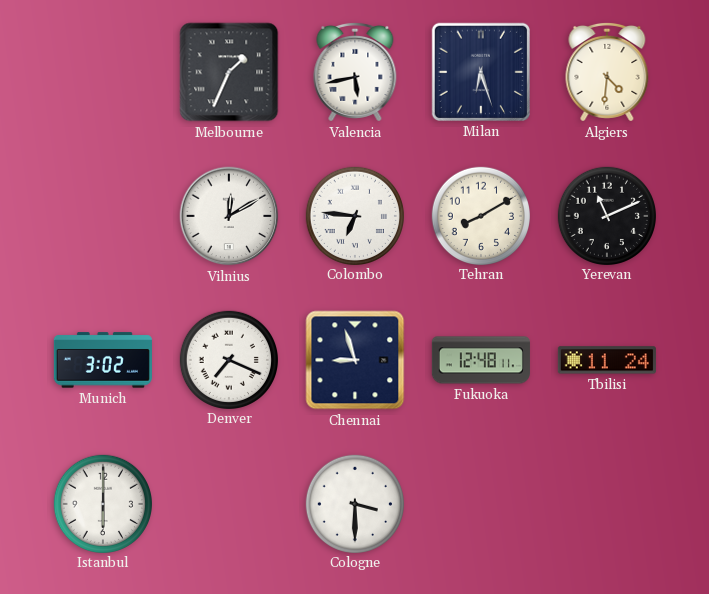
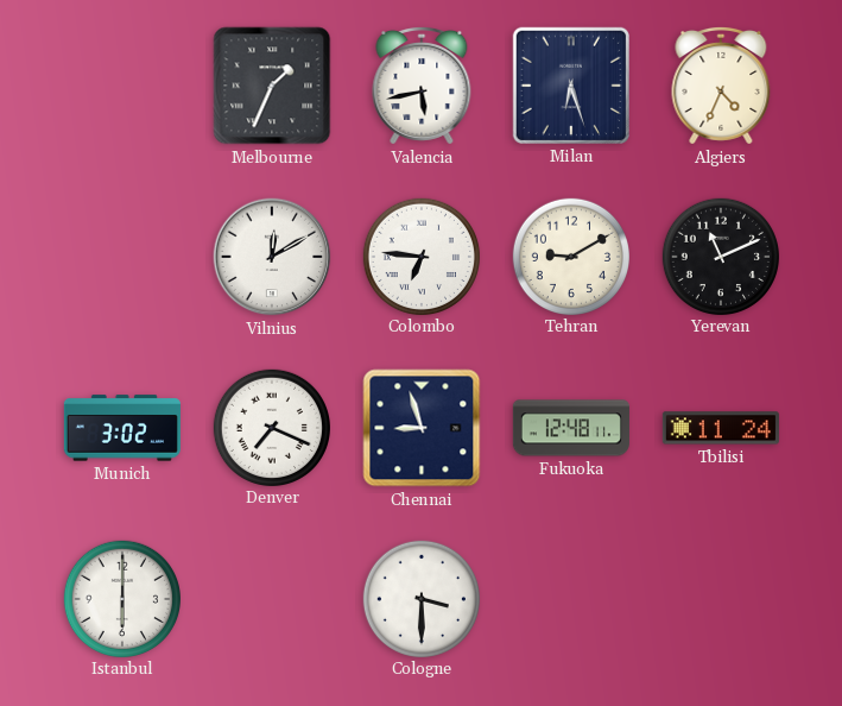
Algiers: 4:31 -> 4:34
Tehran: 8:10 -> 9:10
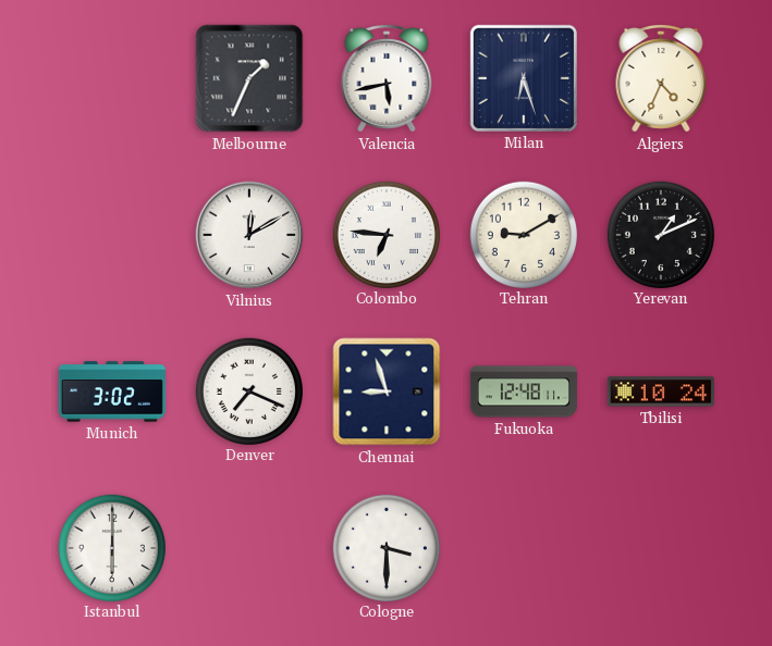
Yerevan: 11:11 -> 1:11
Tbilisi: 11:24 -> 10:24
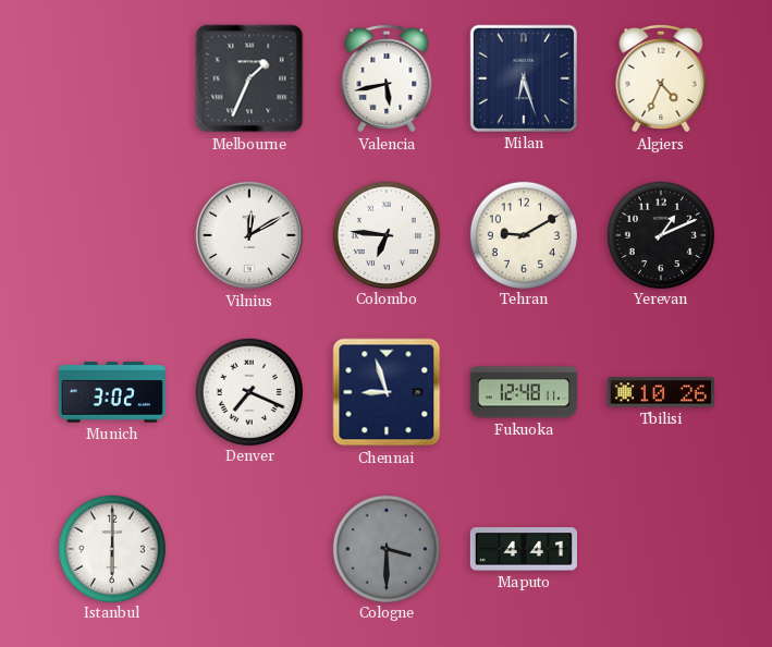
Tbilisi: 10:24 -> 10:26
Cologne dial: white -> grey
Maputo: none -> 4:41
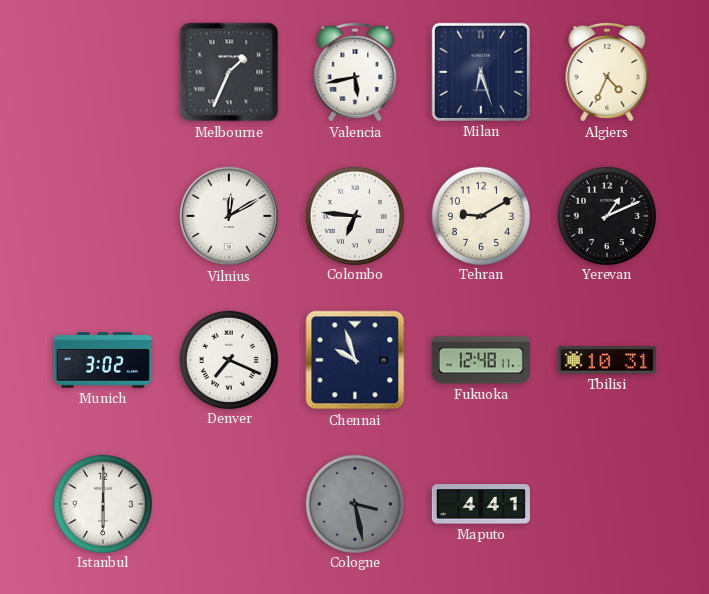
Chennai: 8:57 -> 9:57
Tbilisi: 10:26 -> 10:31
Cologne: 3:30 -> 3:28
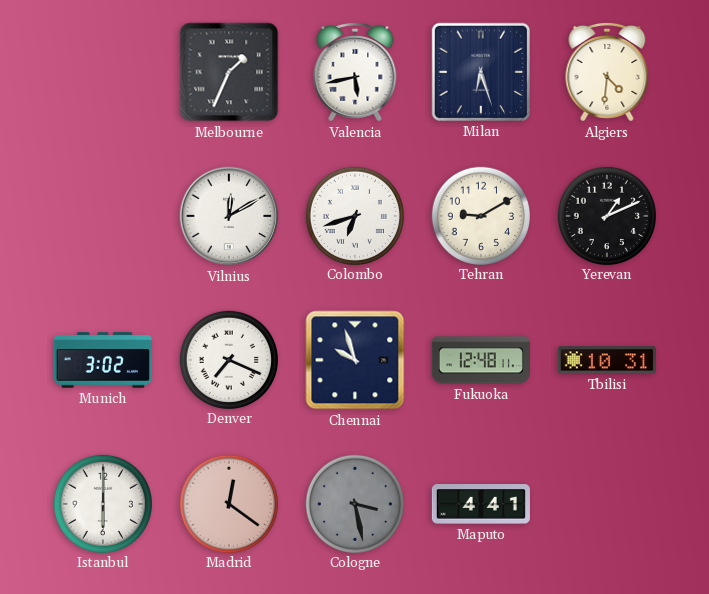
Algiers: 4:34 -> 4:31
Colombo: 6:46 -> 6:42
Madrid: none -> 12:21
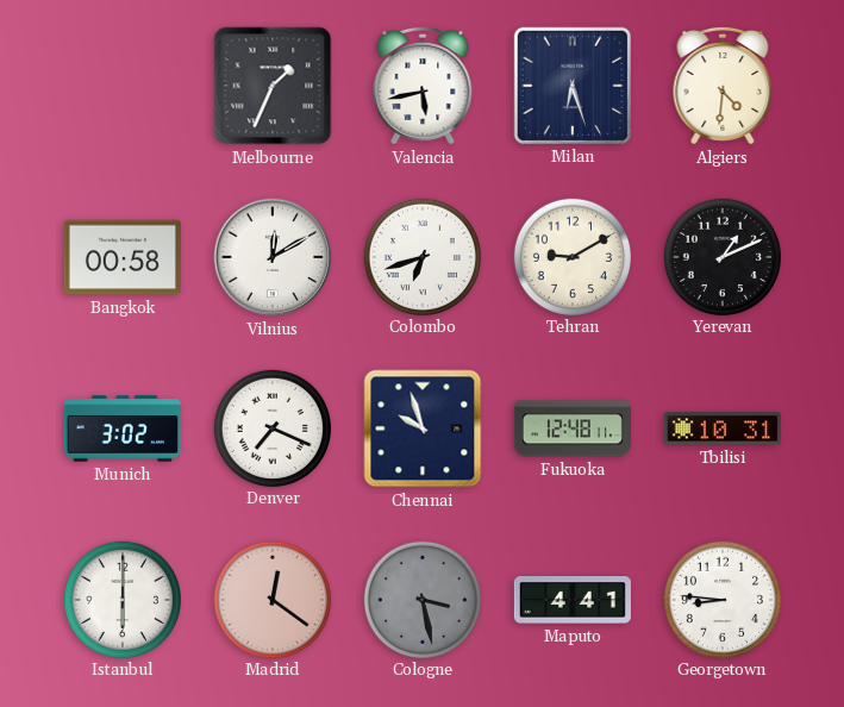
Bangkok: none -> 00:58
Georgetown: none -> 8:46
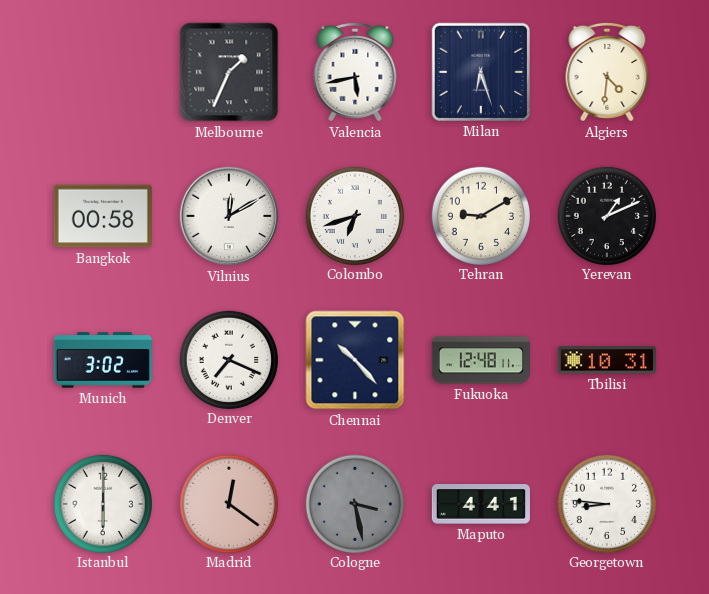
Chennai: 9:57 -> 10:23
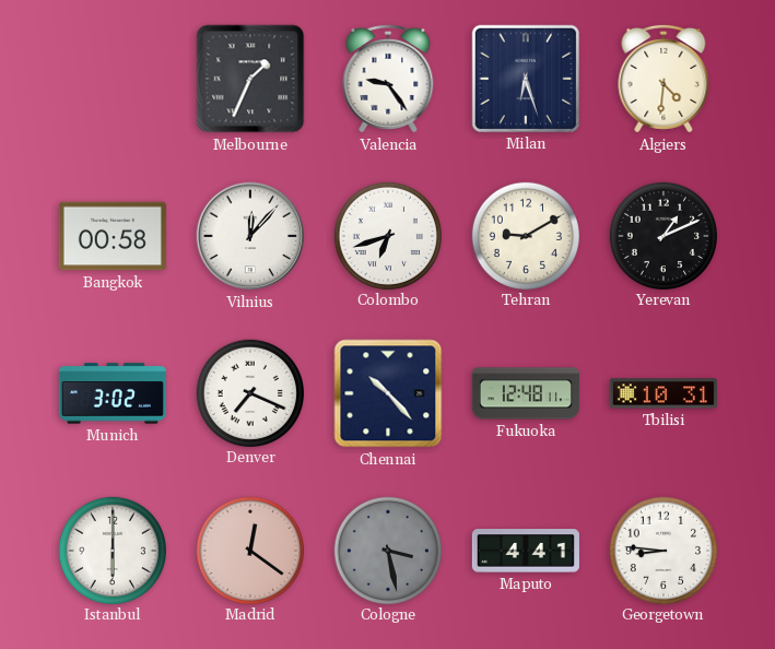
Valencia: 5:43 -> 9:24
Vilnius: 12:10 -> 12:07
